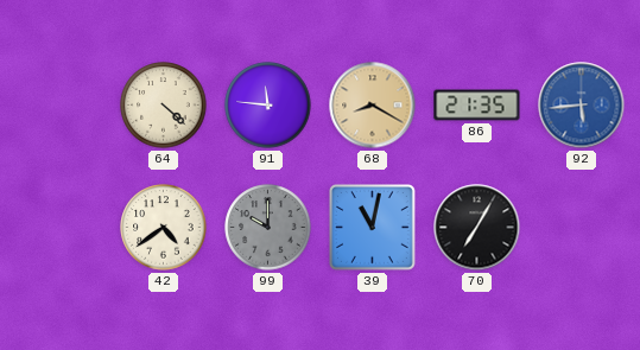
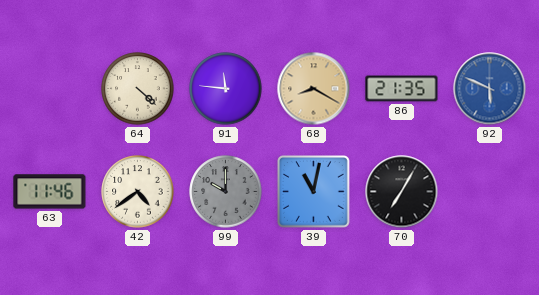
92: 5:44 -> 5:49
63: none -> 11:46
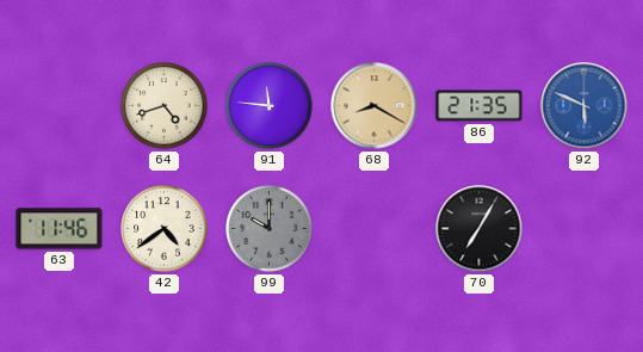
64: 4:22 -> 4:42
39: 11:02 -> none
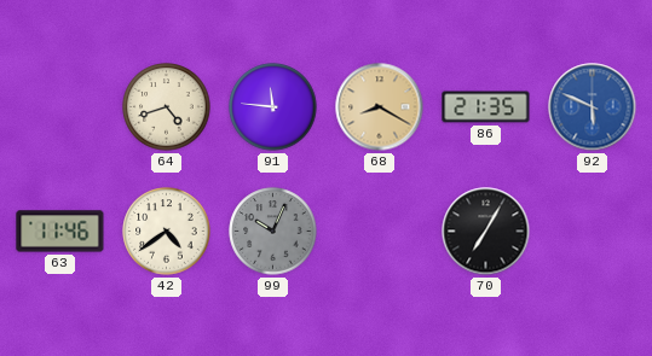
99: 10:00 -> 10:04
